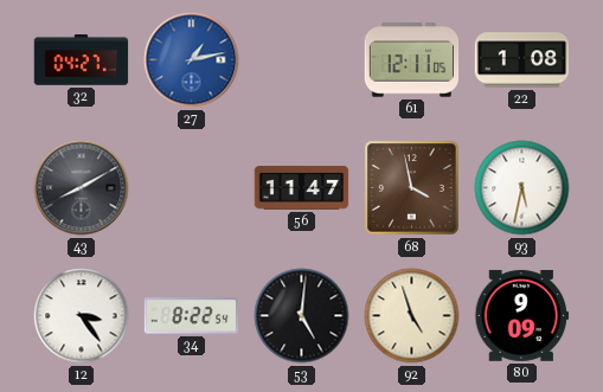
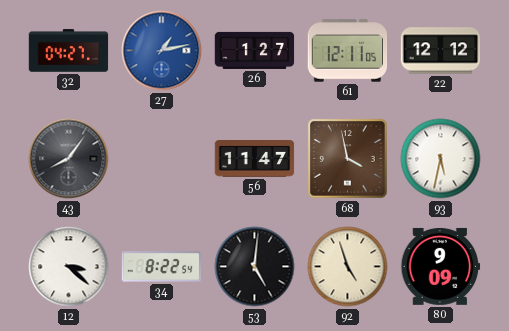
26: none -> 1:27
22: 1:08 -> 12:12
43: 8:10 -> 8:06
12: 3:24 -> 3:22
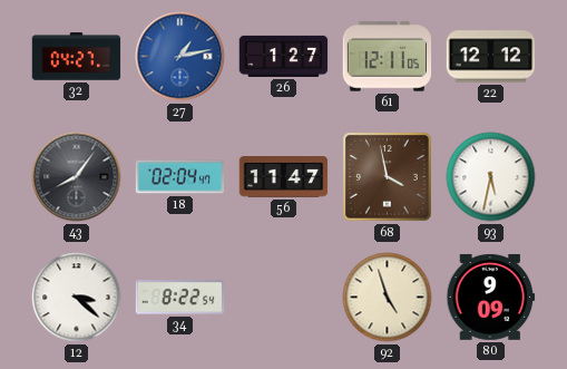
18: none -> 02:04
53: 5:01 -> none
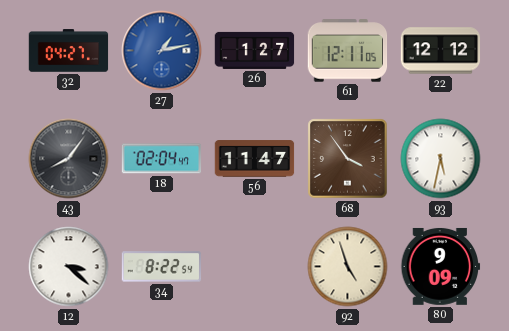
68: 3:58 -> 3:54
